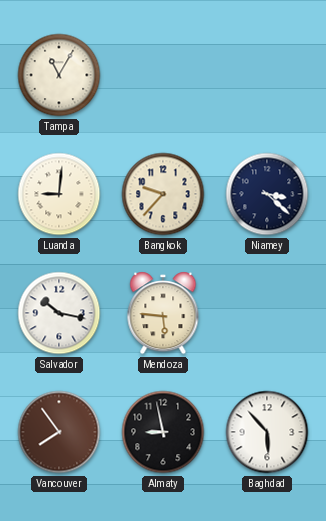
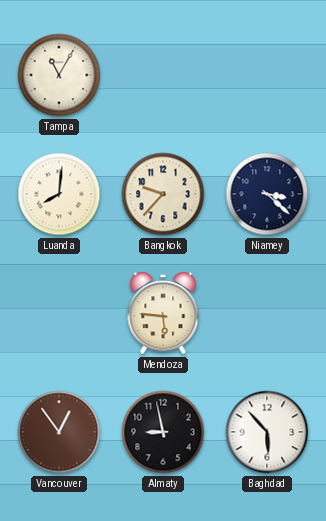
Luanda: 9:01 -> 8:01
Salvador: 10:17 -> none
Vancouver: 7:54 -> 12:54
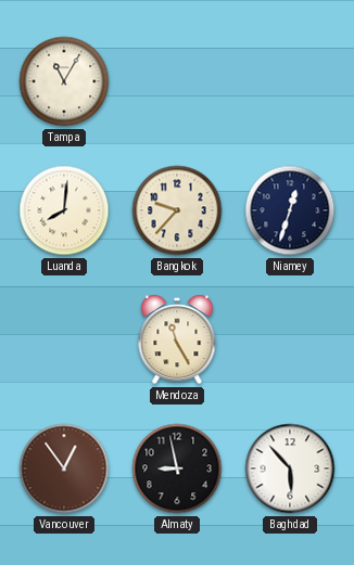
Niamey: 3:22 -> 12:33
Mendoza: 5:46 -> 11:25
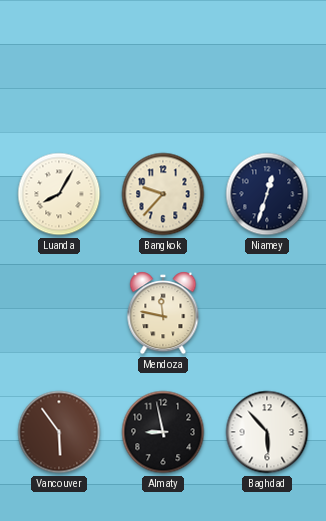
Tampa: 11:05 -> none
Luanda: 8:01 -> 8:05
Mendoza: 11:25 -> 11:47
Vancouver: 12:54 -> 5:54
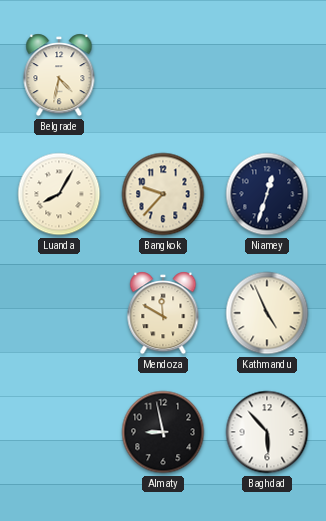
Belgrade: none -> 4:32
Mendoza: 11:47 -> 11:50
Kathmandu: none -> 4:56
Vancouver: 5:54 -> none
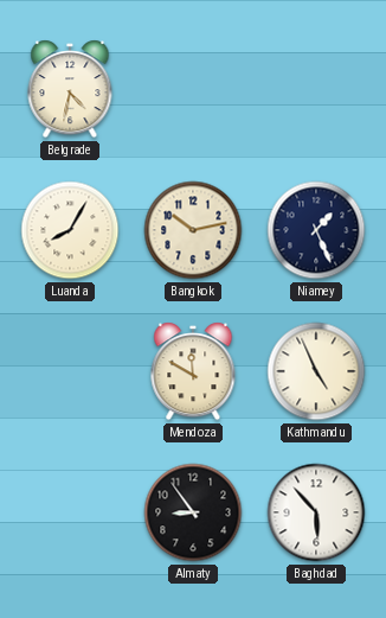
Bangkok: 9:37 -> 10:13
Niamey: 12:33 -> 1:26
Almaty: 8:58 -> 8:54
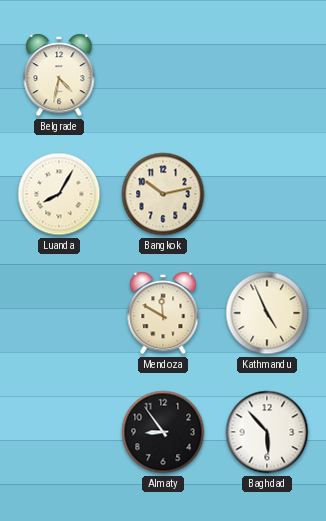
Niamey: 1:26 -> none
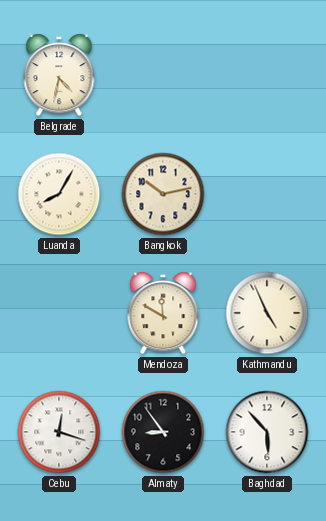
Cebu: none -> 12:18
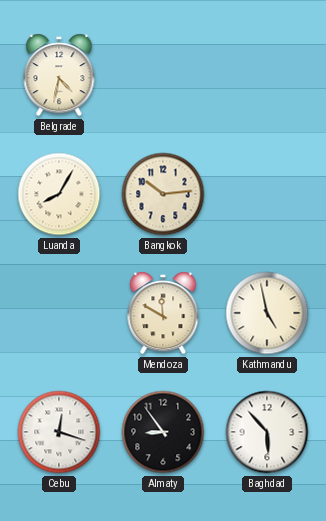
Bangkok: 10:13 -> 10:14
Kathmandu: 4:56 -> 4:58
